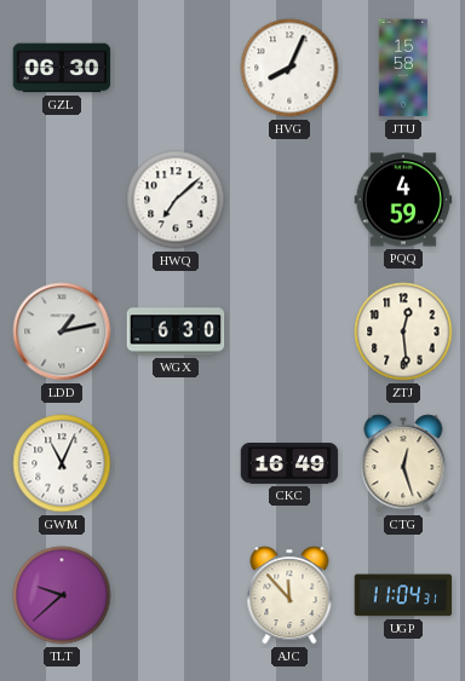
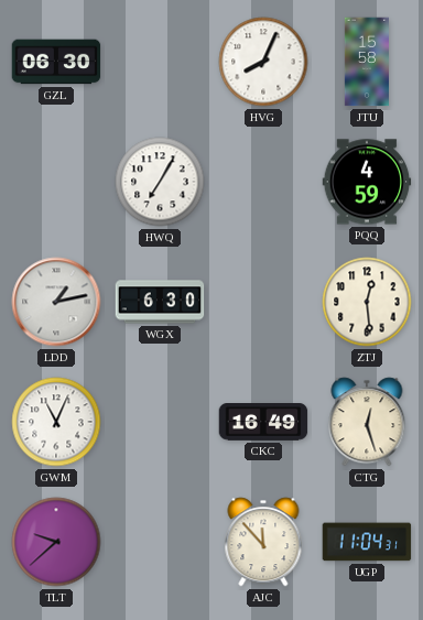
HWQ: 7:08 -> 7:05
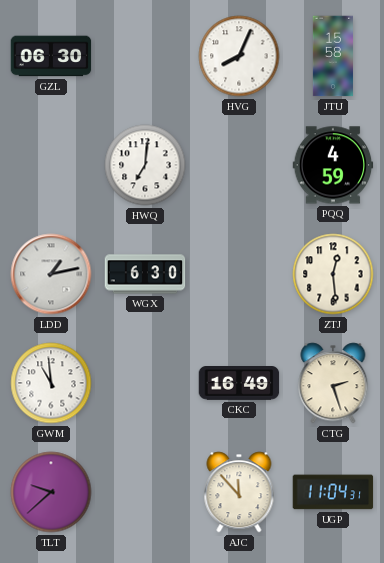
HWQ: 7:05 -> 7:01
GWM: 11:04 -> 10:59
CTG: 12:27 -> 2:27
